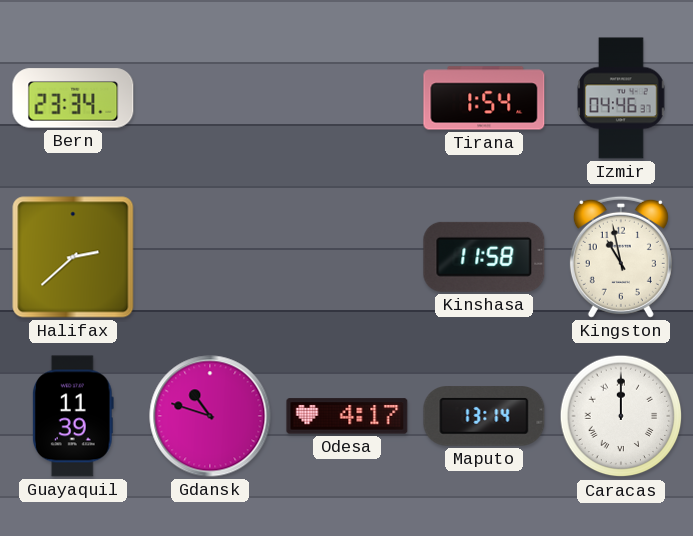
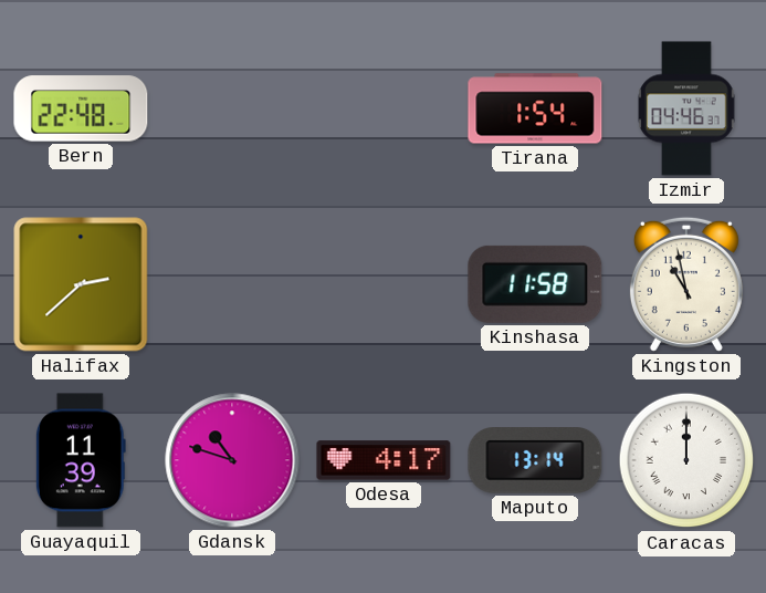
Bern: 23:34 -> 22:48
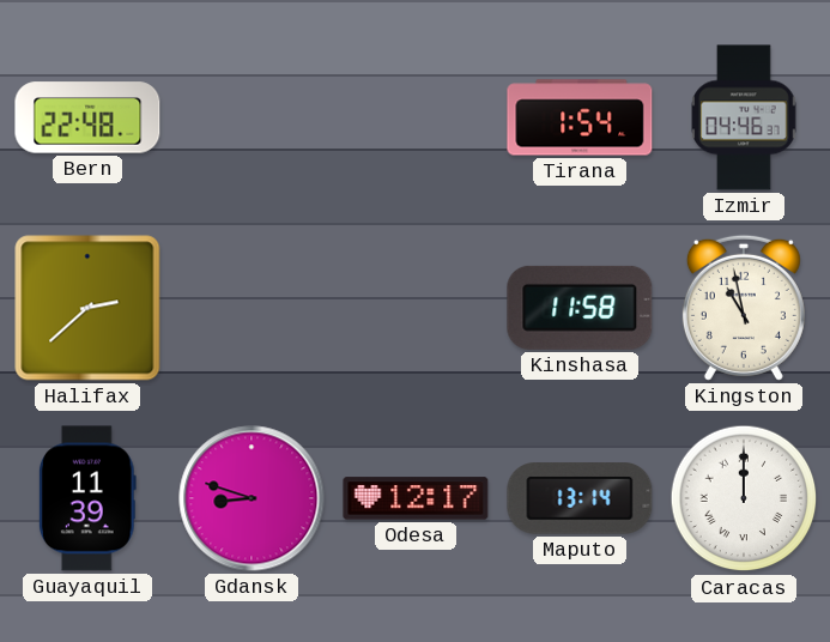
Gdansk: 10:48 -> 8:48
Odesa: 4:17 -> 12:17
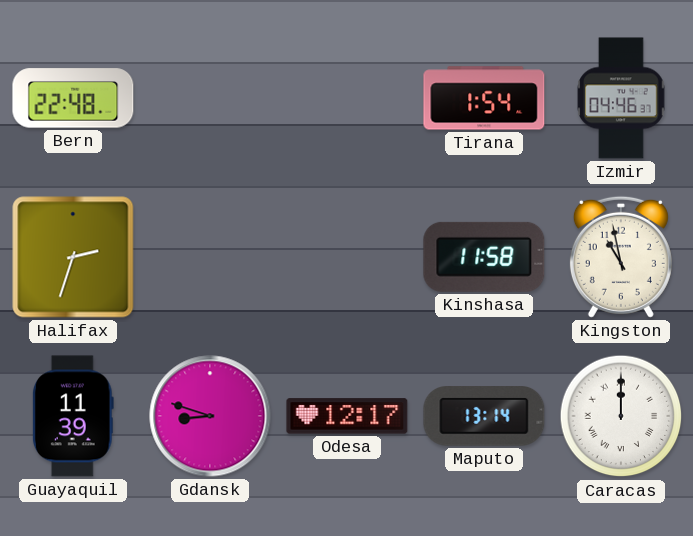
Halifax: 2:38 -> 2:33
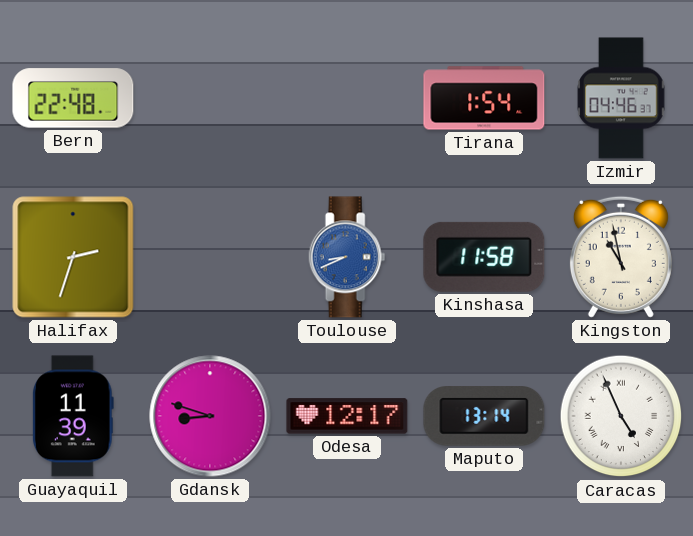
Toulouse: none -> 8:41
Caracas: 12:00 -> 4:56
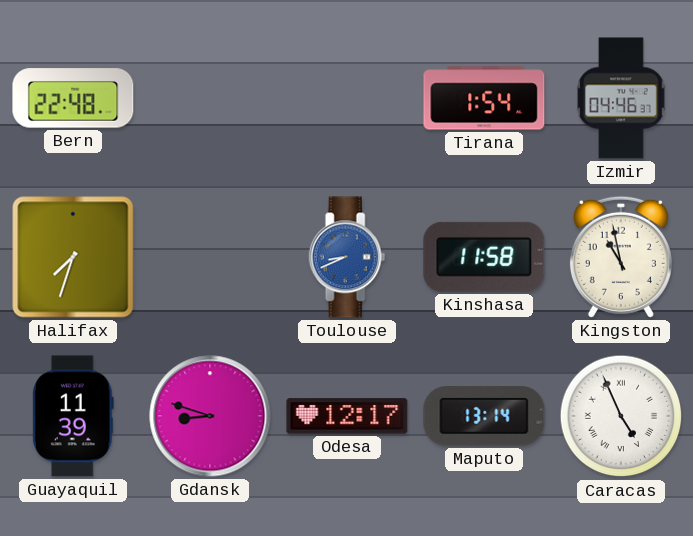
Halifax: 2:33 -> 7:33
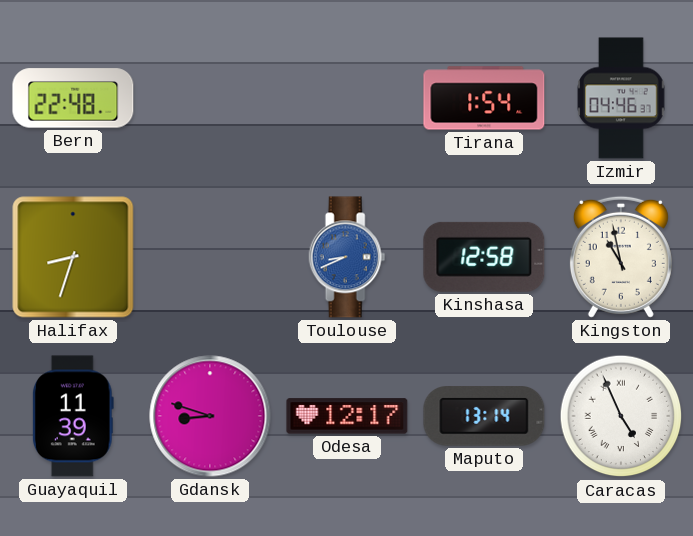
Halifax: 7:33 -> 8:33
Kinshasa: 11:58 -> 12:58
